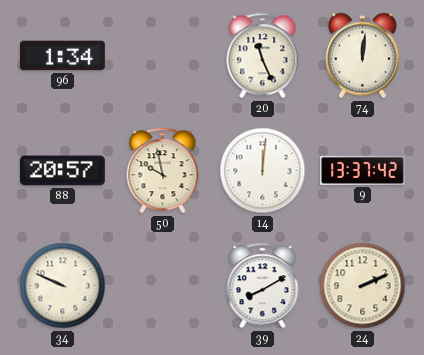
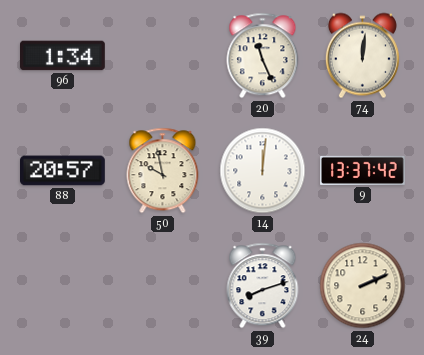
34: 9:49 -> none
39: 8:10 -> 8:12
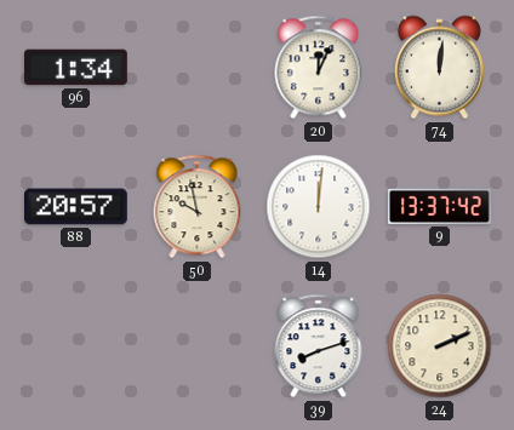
20: 11:26 -> 12:04
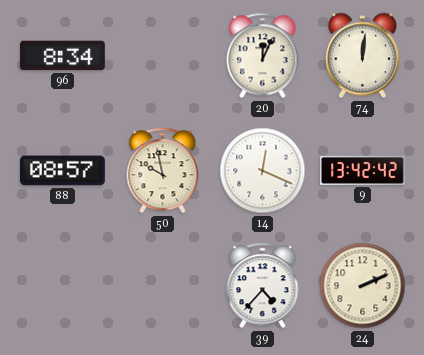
96: 1:34 -> 8:34
88: 20:57 -> 08:57
14: 12:01 -> 12:19
9: 13:37 -> 13:42
39: 8:12 -> 4:37
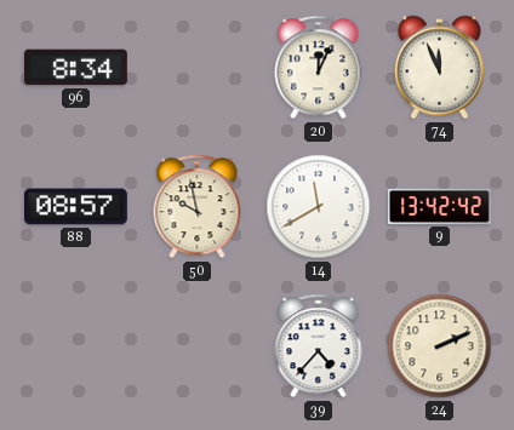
74: 12:01 -> 11:56
14: 12:19 -> 11:40
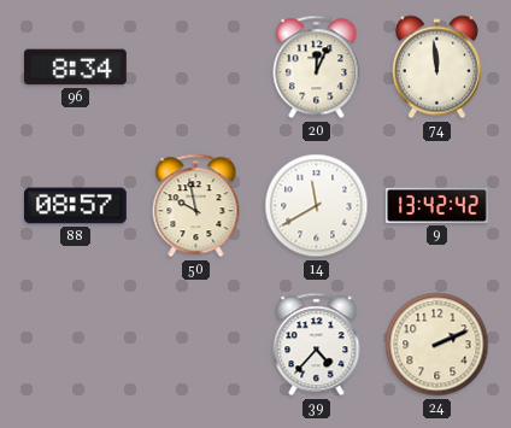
74: 11:56 -> 11:59
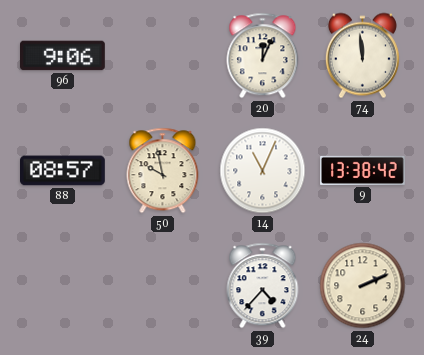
96: 8:34 -> 9:06
14: 11:40 -> 11:04
9: 13:42 -> 13:38
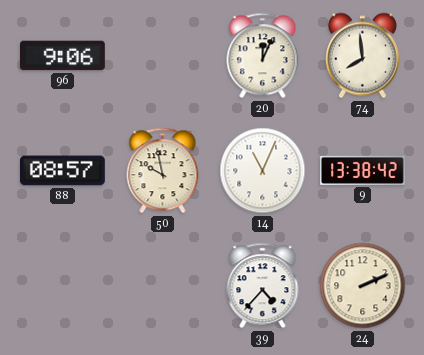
74: 11:59 -> 7:59
